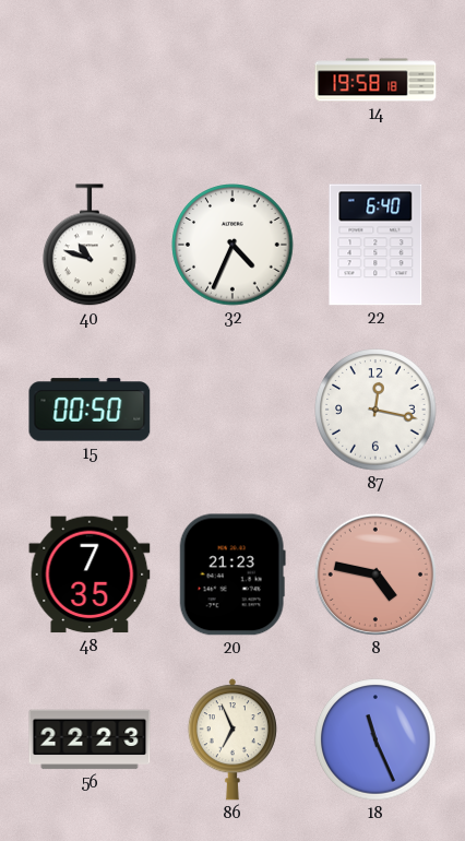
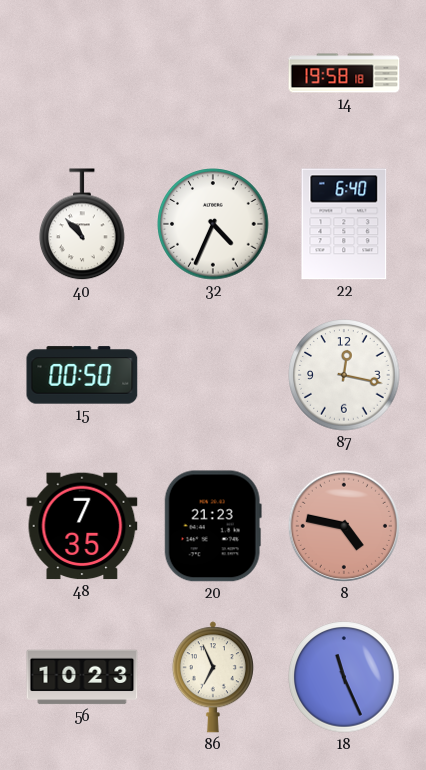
40: 10:48 -> 10:53
56: 22:23 -> 10:23
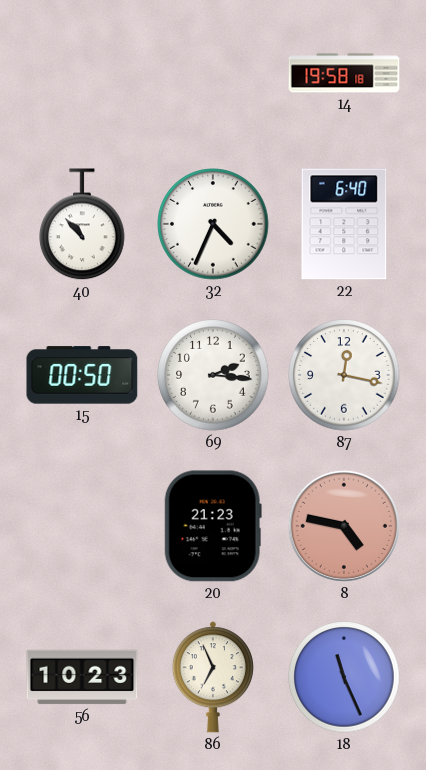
69: none -> 2:16
48: 7:35 -> none
